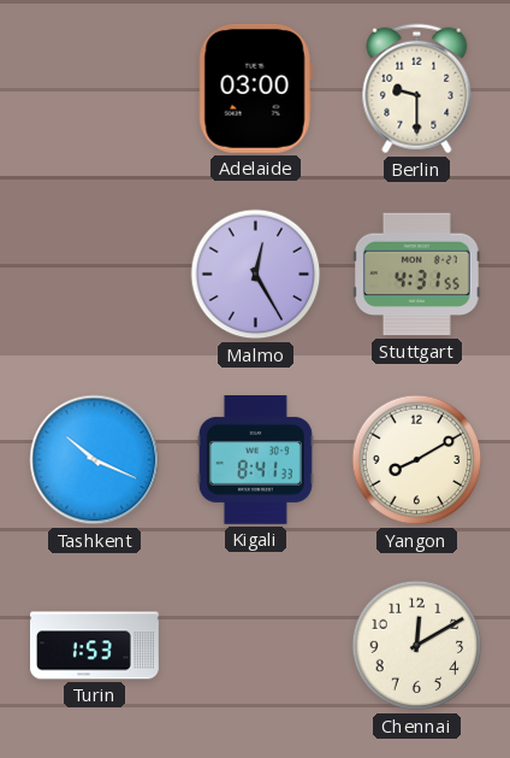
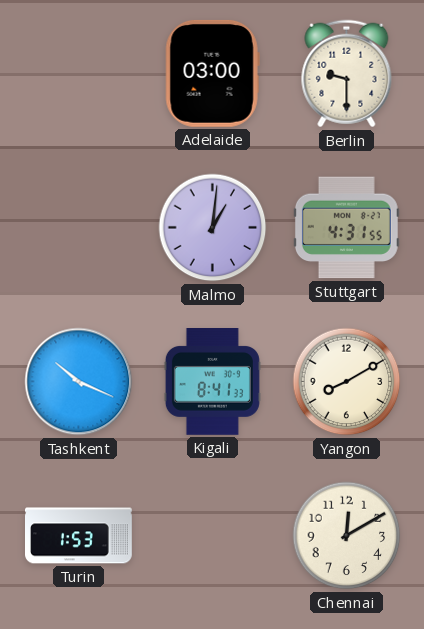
Malmo: 12:25 -> 1:01
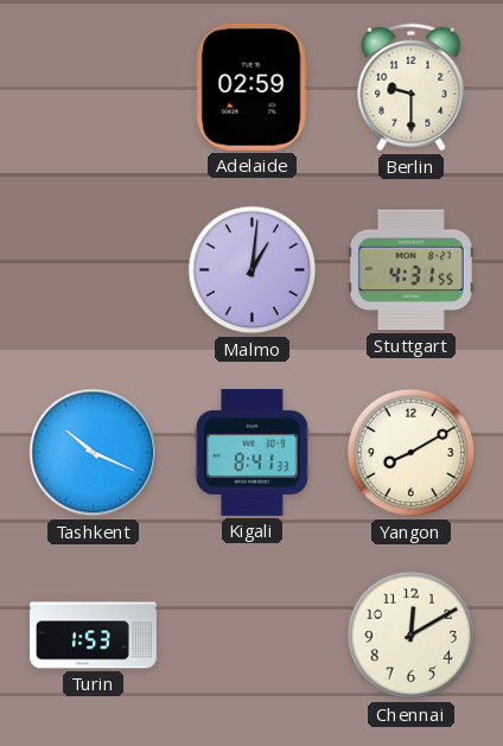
Adelaide: 03:00 -> 02:59
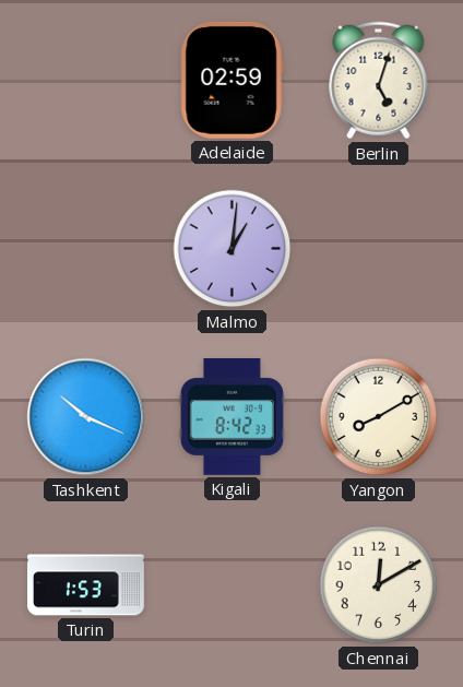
Berlin: 9:30 -> 5:03
Stuttgart: 4:31 -> none
Kigali: 8:41 -> 8:42
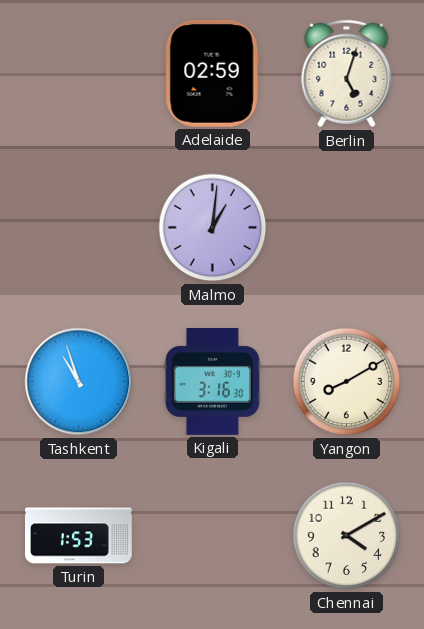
Tashkent: 10:19 -> 10:57
Kigali: 8:42 -> 3:16
Chennai: 12:10 -> 4:10
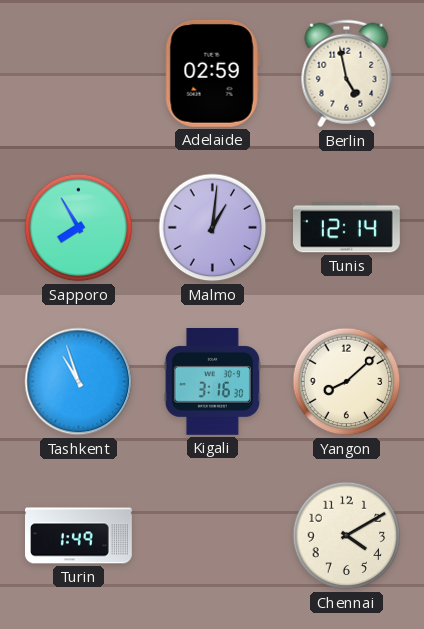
Berlin: 5:03 -> 4:58
Sapporo: none -> 7:55
Tunis: none -> 12:14
Yangon: 8:10 -> 8:08
Turin: 1:53 -> 1:49
